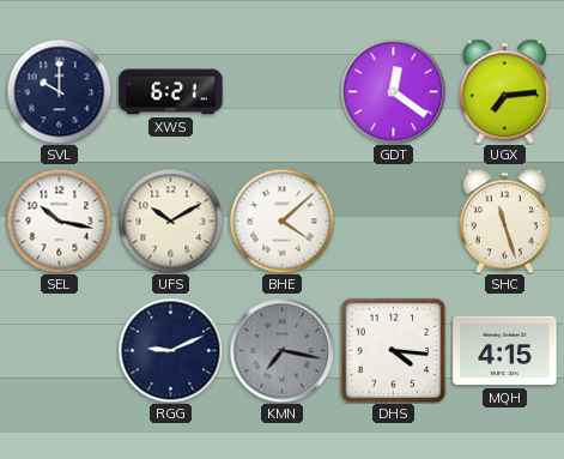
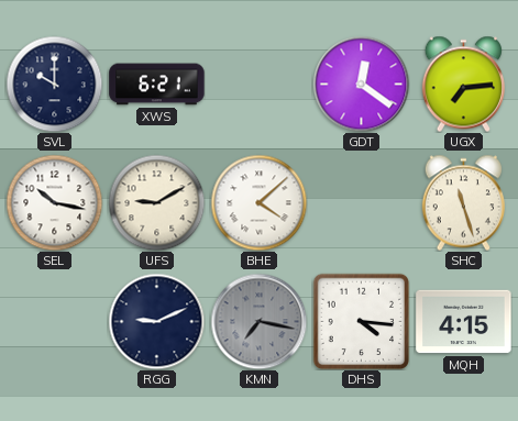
UFS: 10:10 -> 9:10
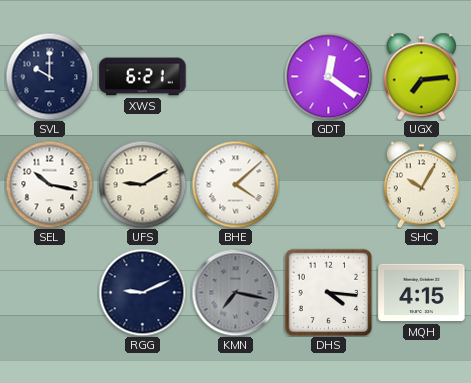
SHC: 11:27 -> 10:05
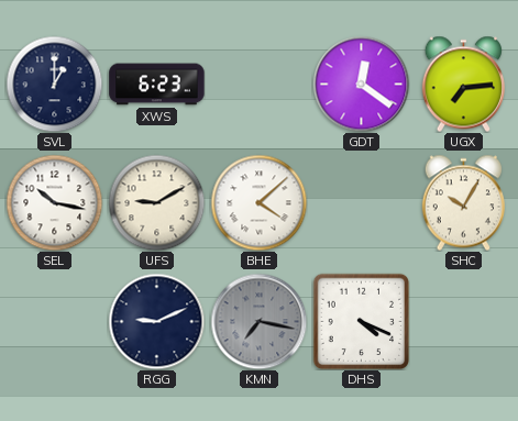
SVL: 10:00 -> 1:00
XWS: 6:21 -> 6:23
DHS: 4:16 -> 4:19
MQH: 4:15 -> none
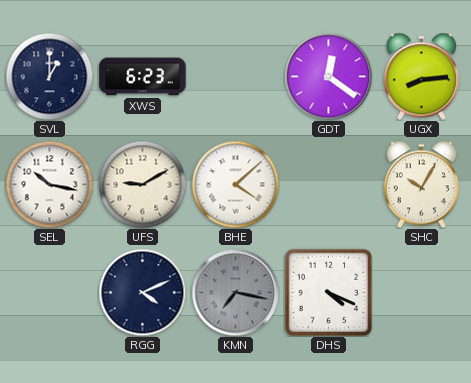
UGX: 7:14 -> 8:14
RGG: 9:11 -> 4:11
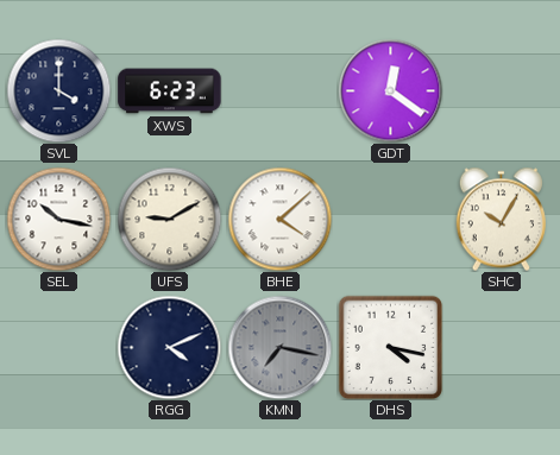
SVL: 1:00 -> 4:00
UGX: 8:14 -> none
DHS: 4:19 -> 4:17
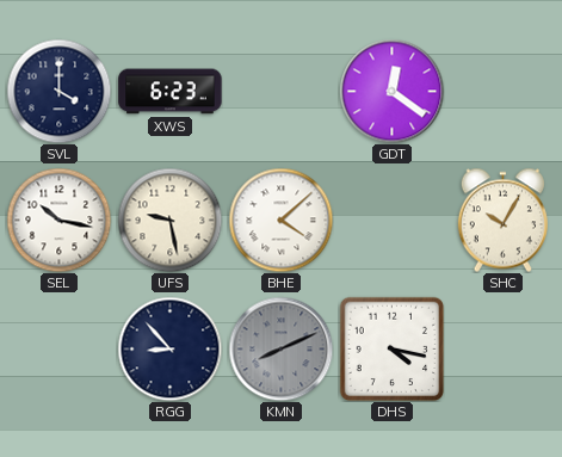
UFS: 9:10 -> 9:28
RGG: 4:11 -> 8:53
KMN: 7:17 -> 8:11
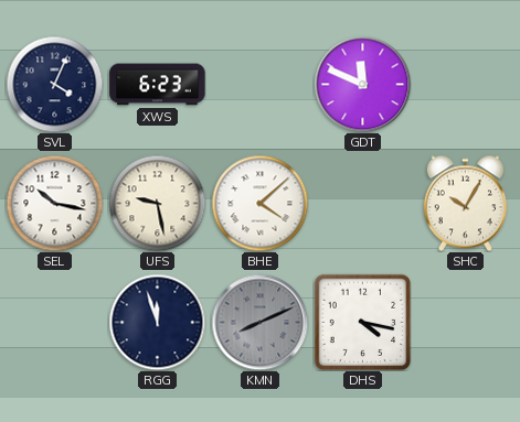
SVL: 4:00 -> 4:04
GDT: 12:21 -> 11:49
RGG: 8:53 -> 11:57
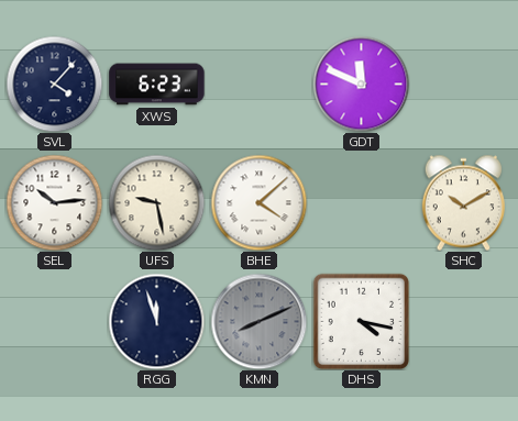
SVL: 4:04 -> 4:07
SEL: 10:17 -> 10:14
SHC: 10:05 -> 10:10
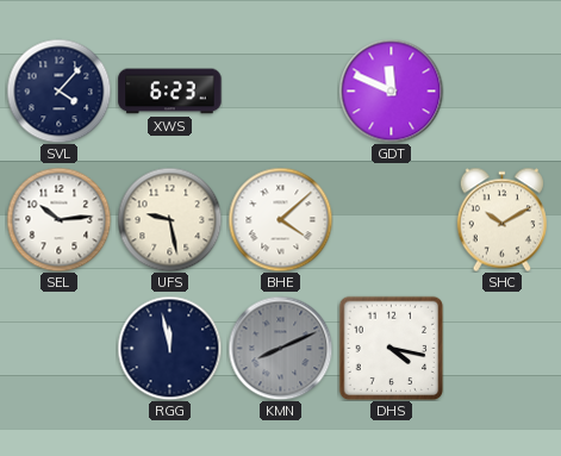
RGG: 11:57 -> 11:58
